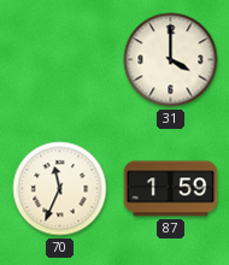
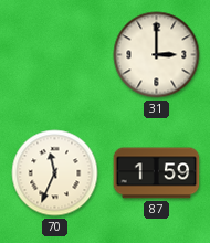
31: 4:00 -> 3:00
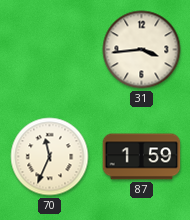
31: 3:00 -> 3:44
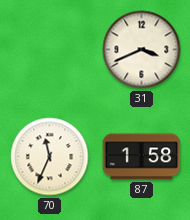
31: 3:44 -> 3:41
87: 1:59 -> 1:58
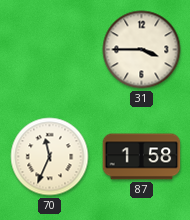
31: 3:41 -> 3:45
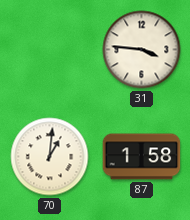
31: 3:45 -> 3:46
70: 11:34 -> 1:01
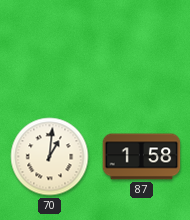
31: 3:46 -> none
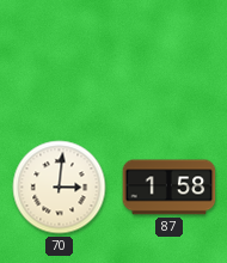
70: 1:01 -> 3:01
